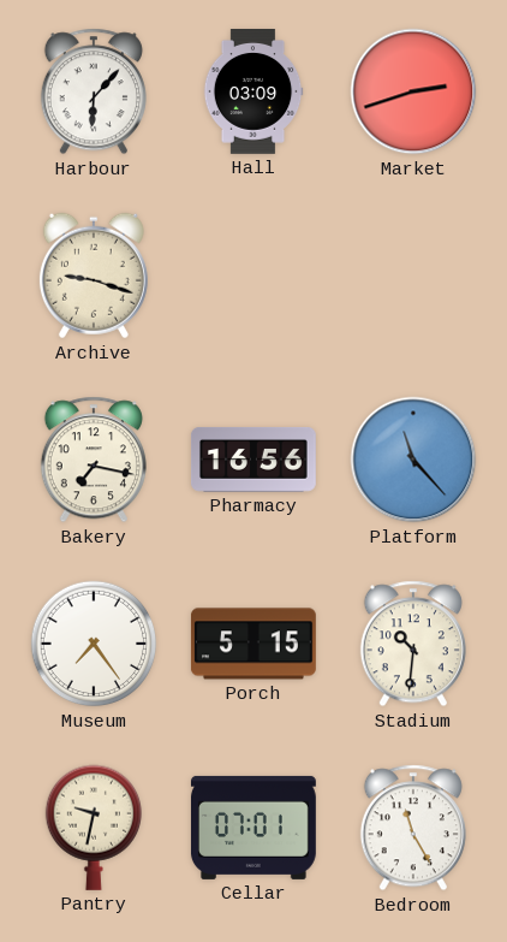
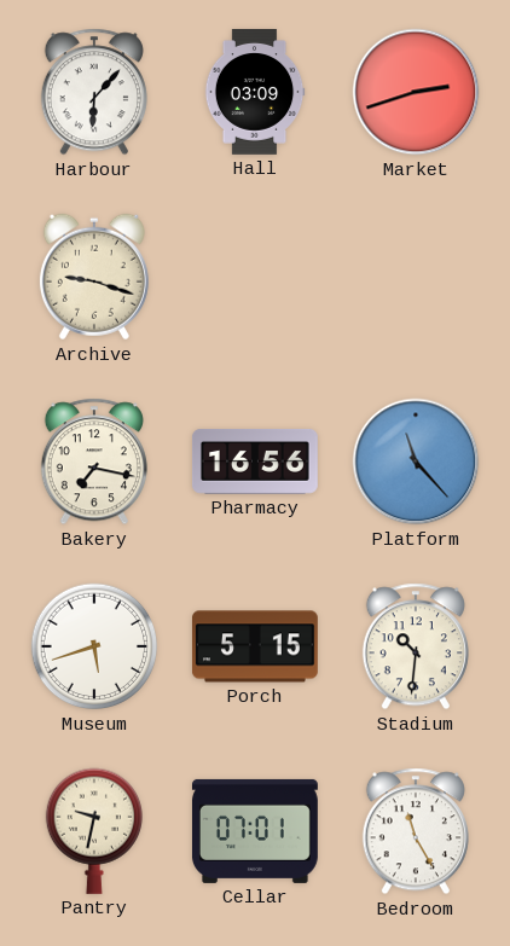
Museum: 7:24 -> 5:42
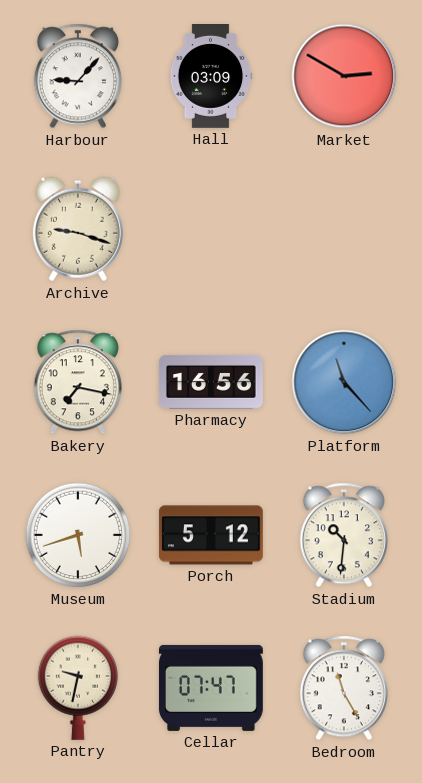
Harbour: 6:07 -> 9:07
Market: 2:42 -> 2:50
Porch: 5:15 -> 5:12
Cellar: 07:01 -> 07:47
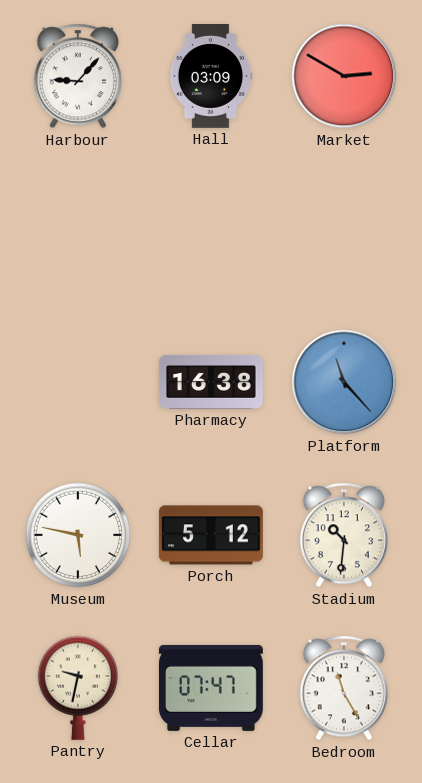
Archive: 9:18 -> none
Bakery: 7:17 -> none
Pharmacy: 16:56 -> 16:38
Museum: 5:42 -> 5:47
